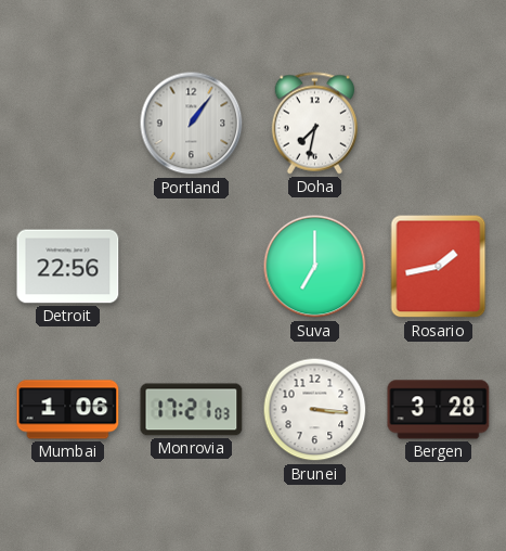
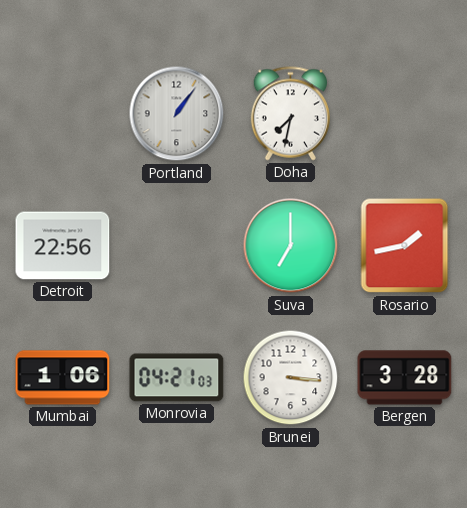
Monrovia: 17:21 -> 04:21
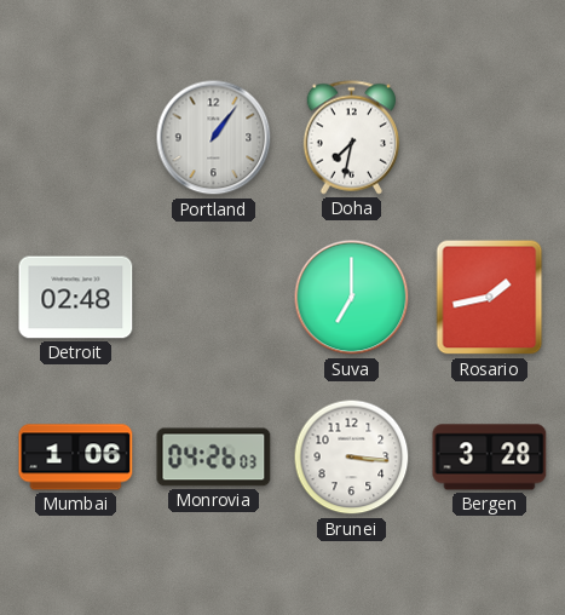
Detroit: 22:56 -> 02:48
Monrovia: 04:21 -> 04:26
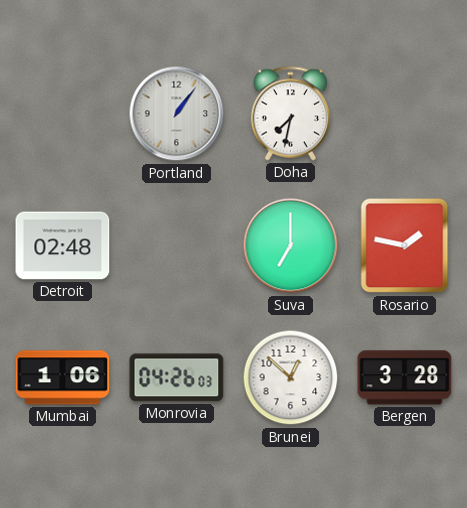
Rosario: 1:43 -> 1:47
Brunei: 3:16 -> 12:52
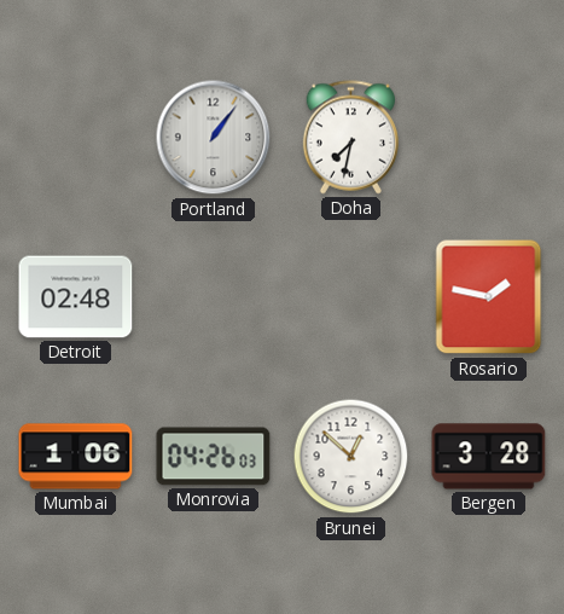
Suva: 7:00 -> none
